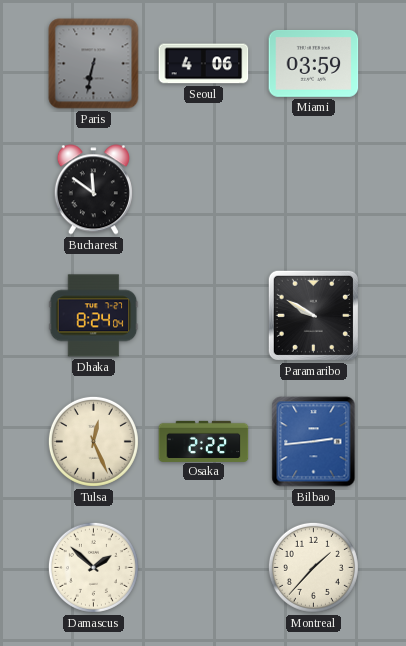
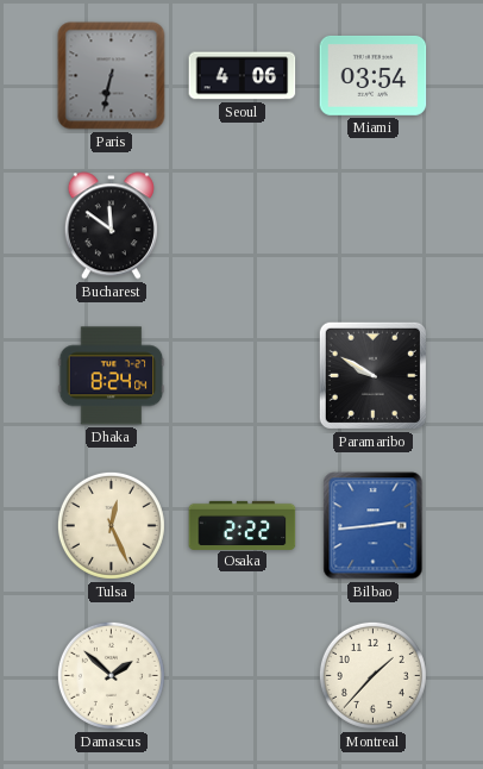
Miami: 03:59 -> 03:54
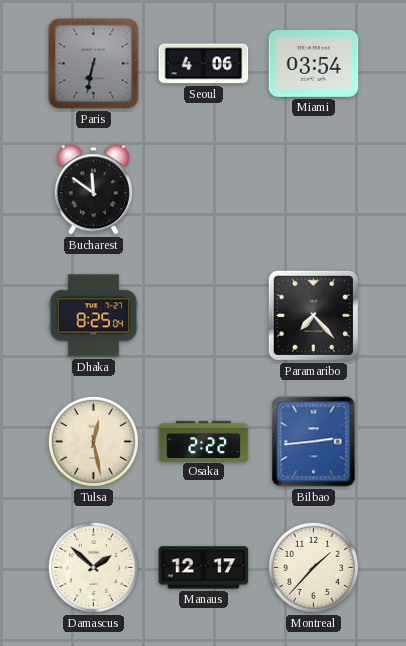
Dhaka: 8:24 -> 8:25
Paramaribo: 9:50 -> 7:23
Tulsa: 12:26 -> 12:28
Manaus: none -> 12:17
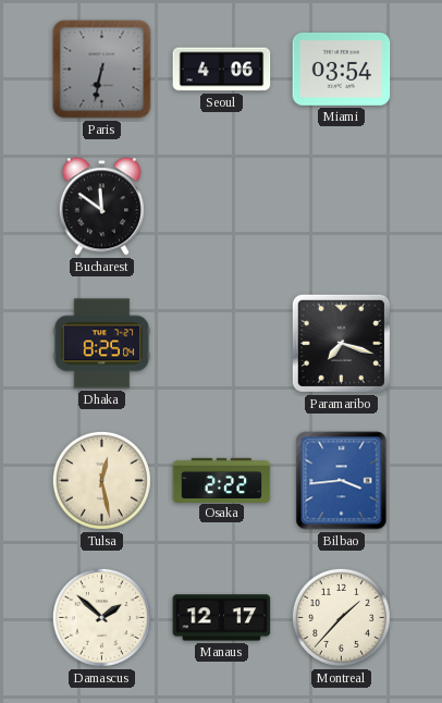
Paramaribo: 7:23 -> 7:18
Bilbao: 2:44 -> 3:44
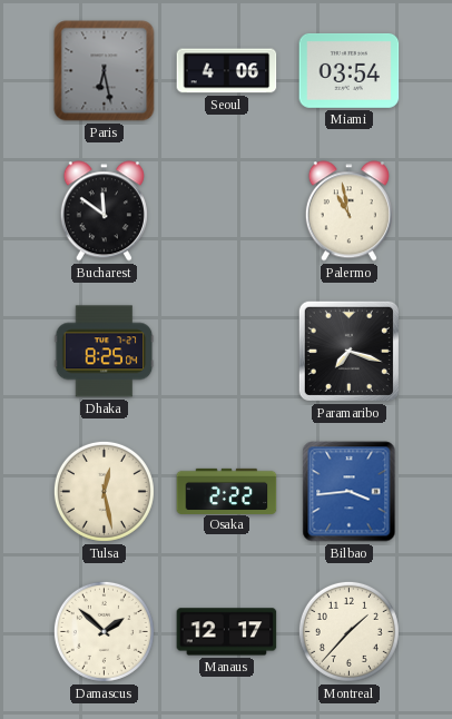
Paris: 6:32 -> 6:28
Palermo: none -> 10:58
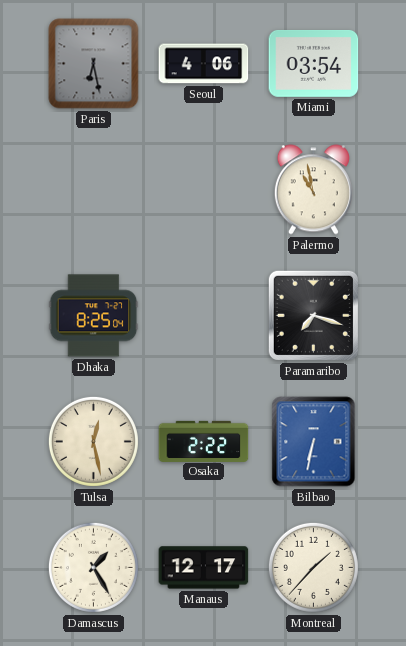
Bucharest: 11:51 -> none
Bilbao: 3:44 -> 6:32
Damascus: 1:52 -> 1:25
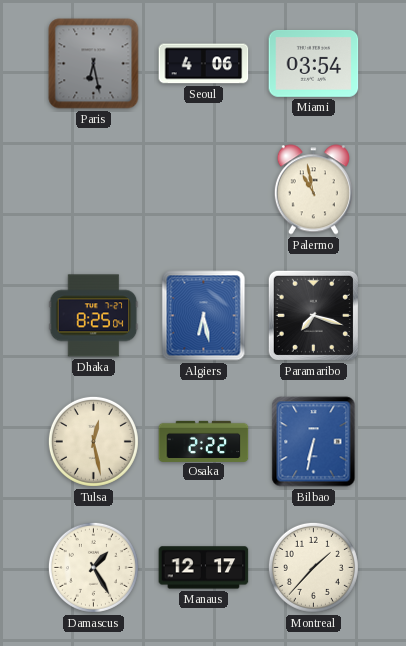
Algiers: none -> 6:28
